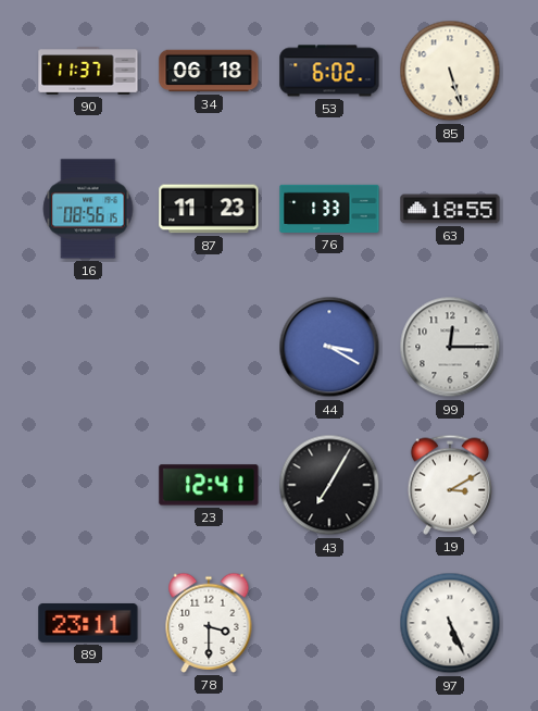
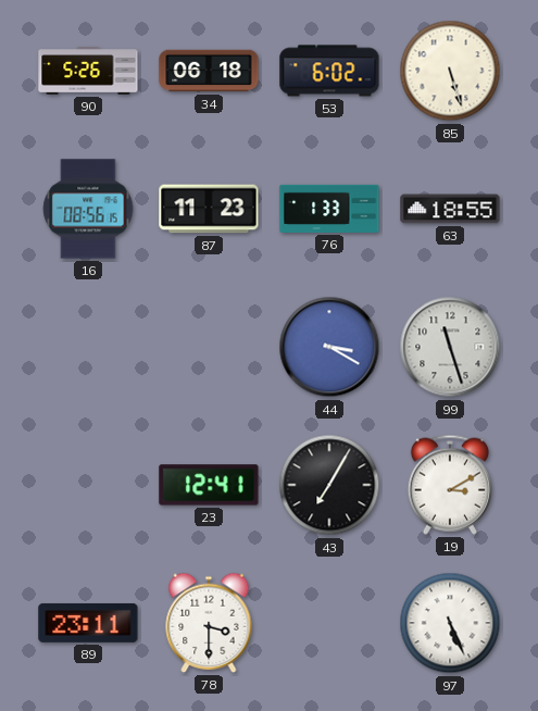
90: 11:37 -> 5:26
99: 12:15 -> 11:27
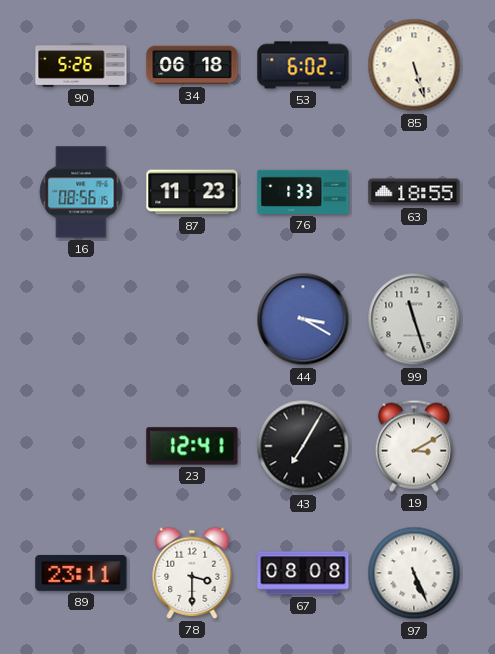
67: none -> 08:08
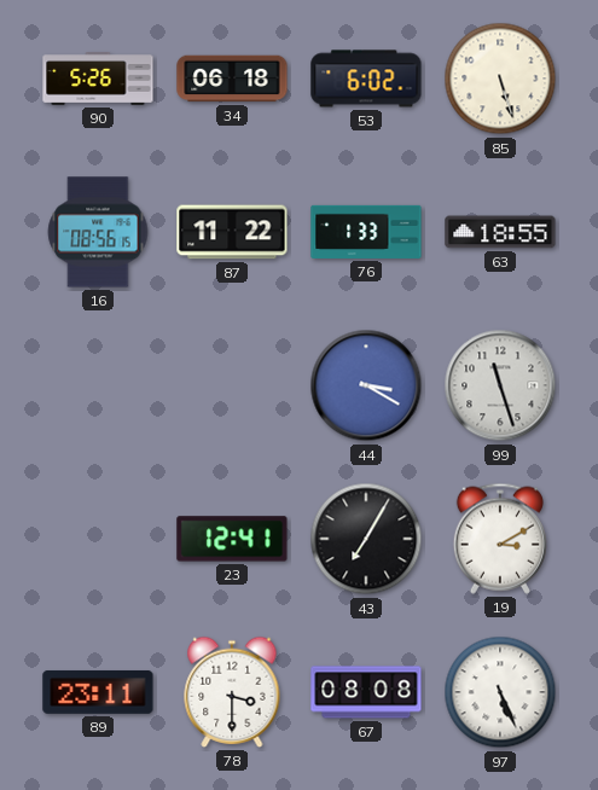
87: 11:23 -> 11:22
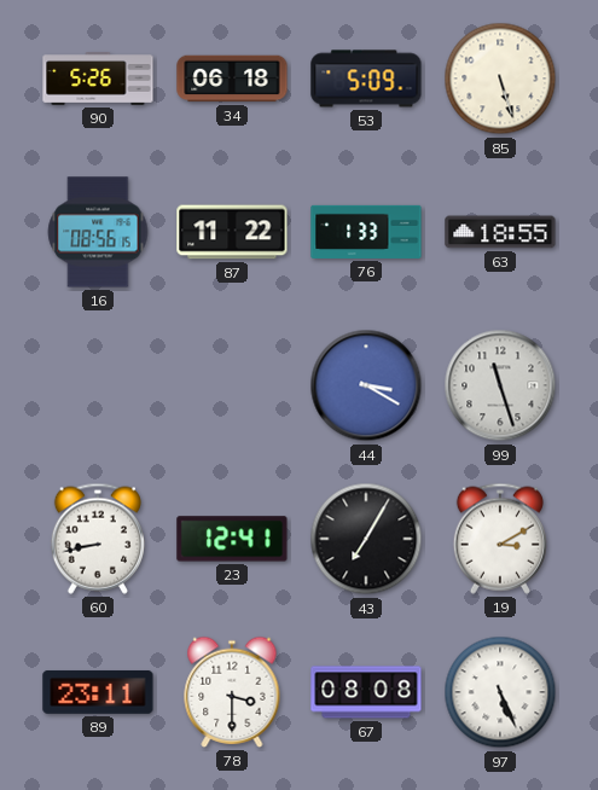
53: 6:02 -> 5:09
60: none -> 8:43
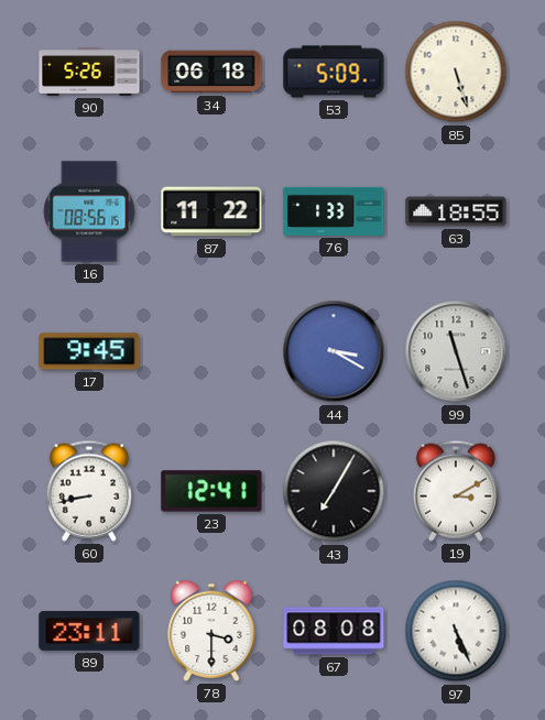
17: none -> 9:45
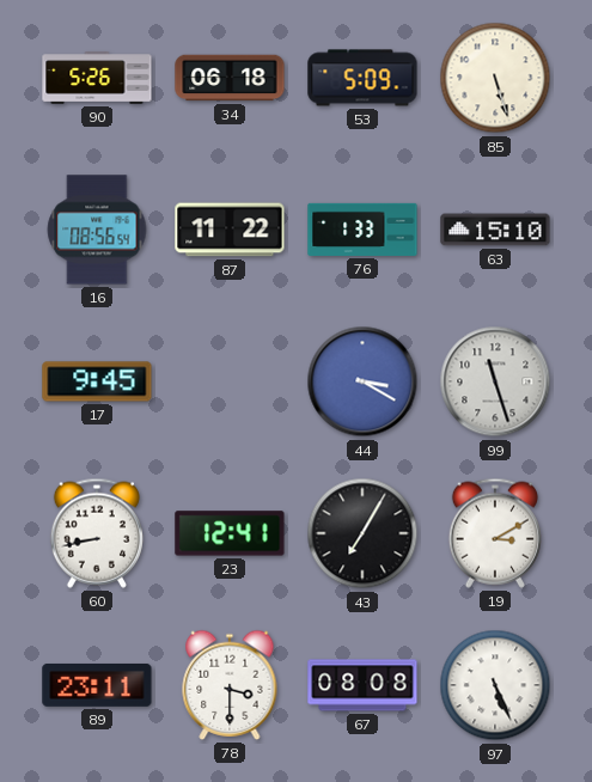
16: 08:56:15 -> 08:56:54
63: 18:55 -> 15:10
